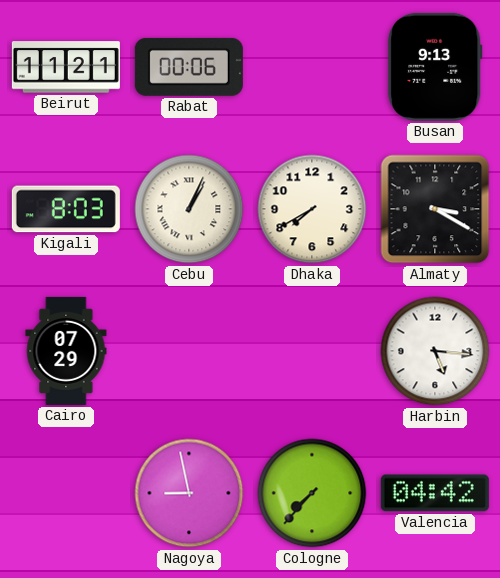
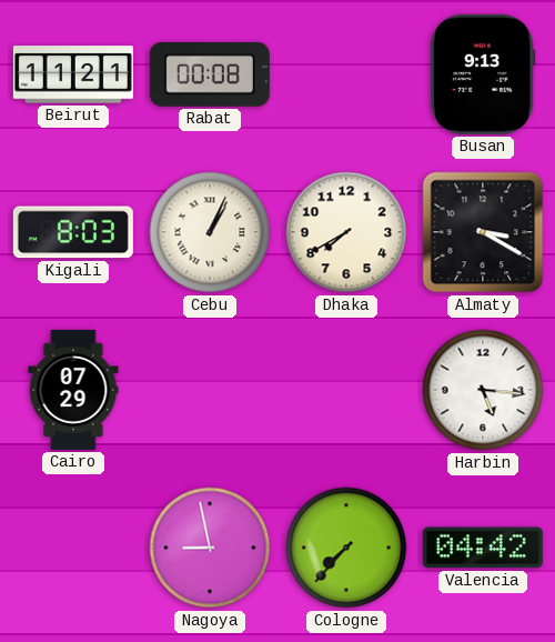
Rabat: 00:06 -> 00:08
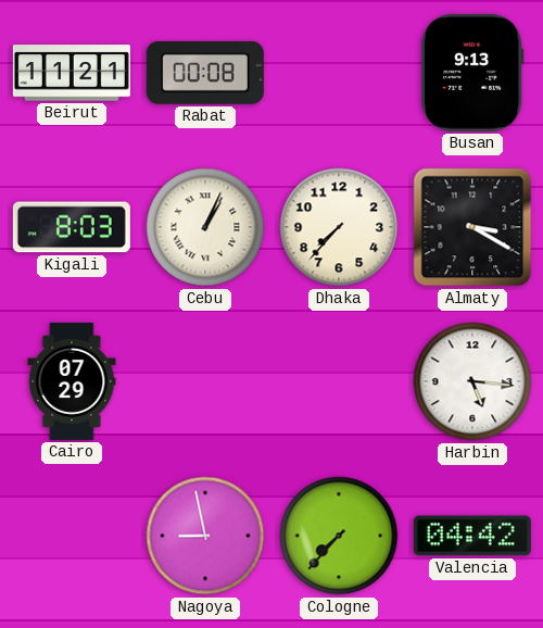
Dhaka: 7:40 -> 7:37
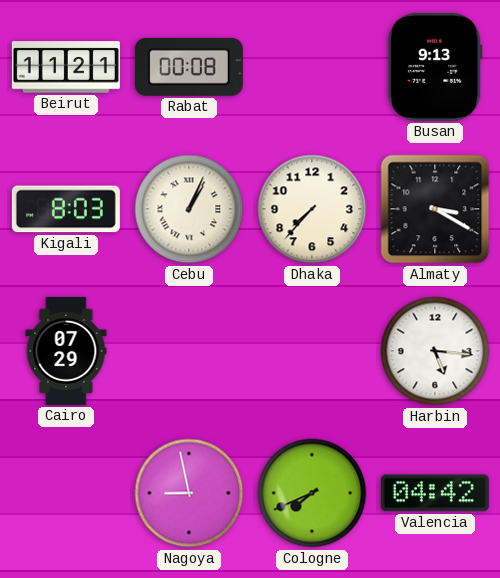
Cologne: 7:37 -> 7:41
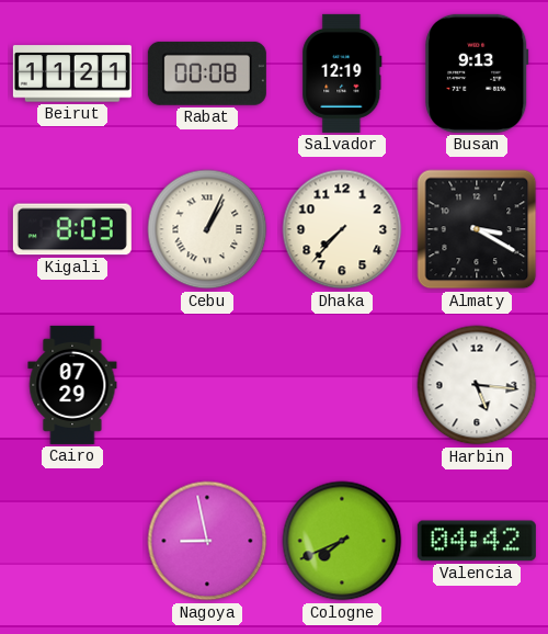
Salvador: none -> 12:19
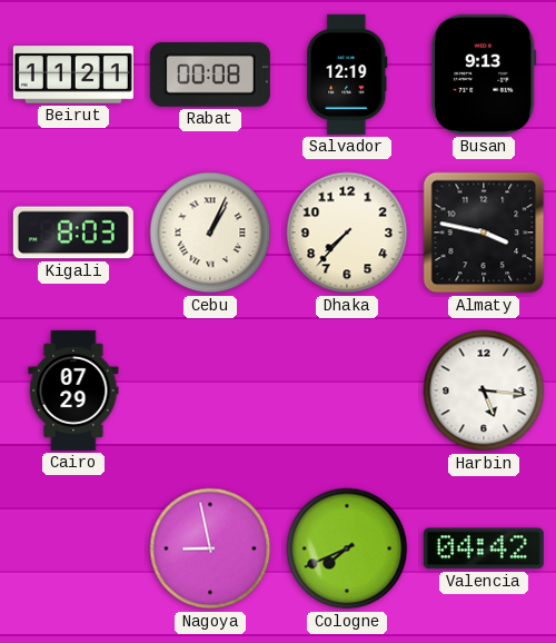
Almaty: 3:20 -> 3:47
